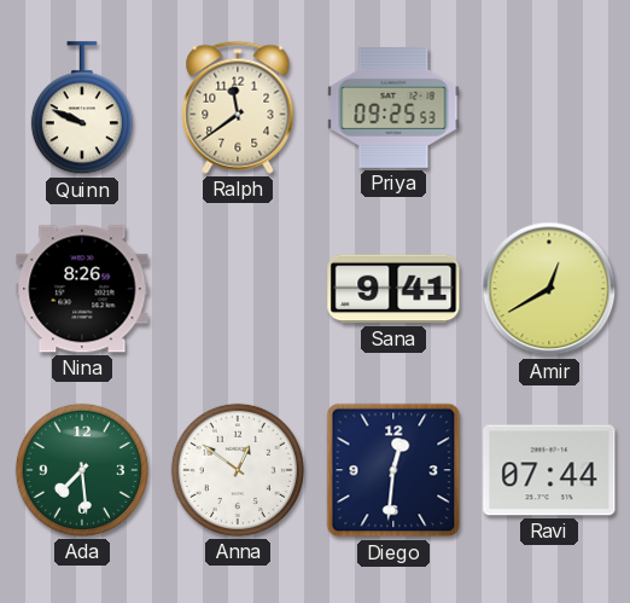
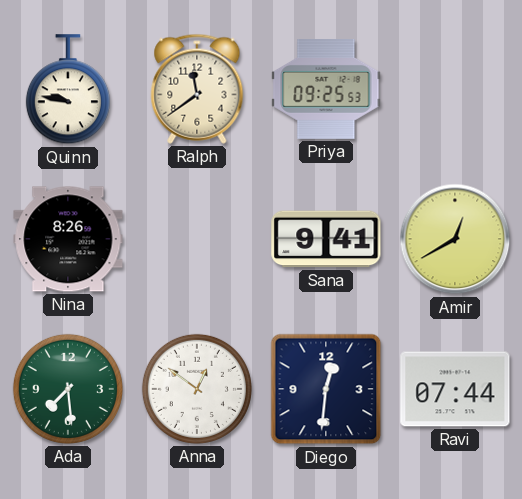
Quinn: 9:49 -> 9:47
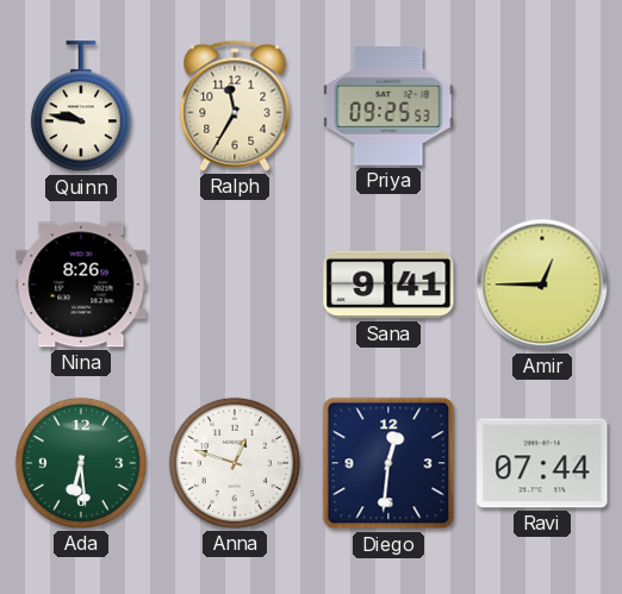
Ralph: 11:39 -> 11:35
Amir: 12:40 -> 12:45
Ada: 7:29 -> 6:29
Anna: 12:51 -> 12:48
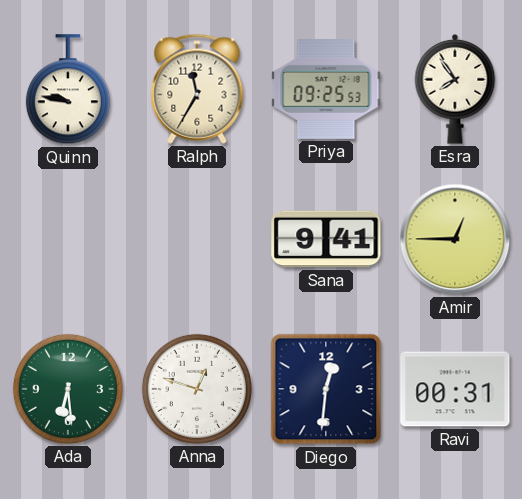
Esra: none -> 7:54
Nina: 8:26 -> none
Ravi: 07:44 -> 00:31
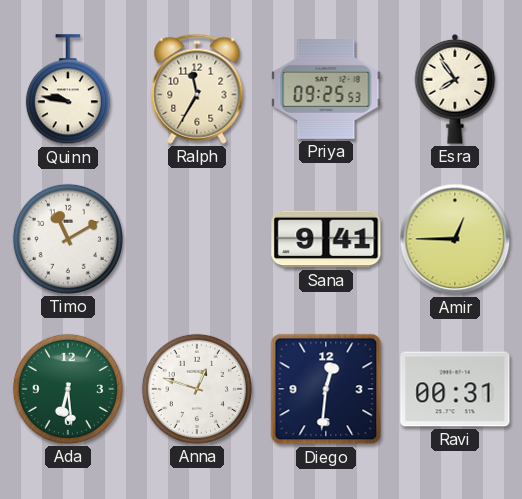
Timo: none -> 11:10
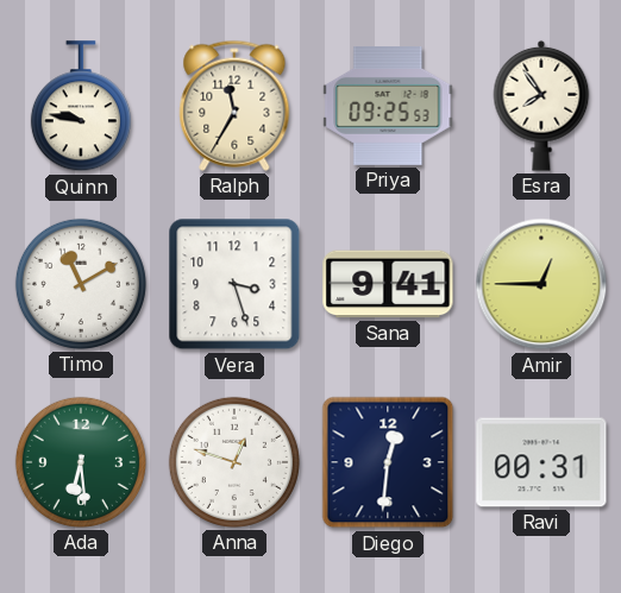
Vera: none -> 3:27
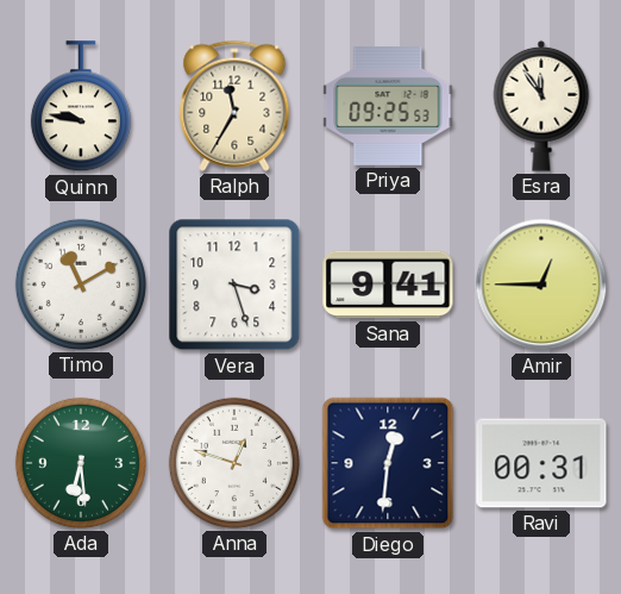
Esra: 7:54 -> 11:54
